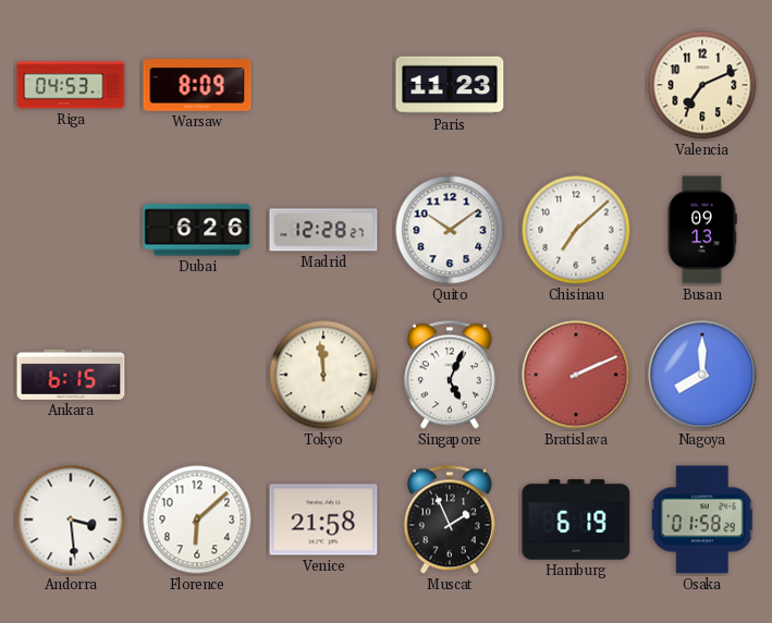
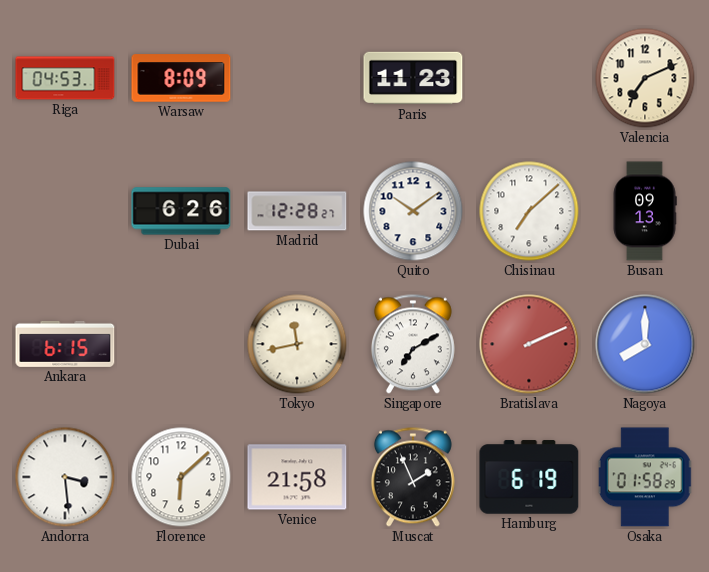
Tokyo: 11:59 -> 11:43
Singapore: 5:04 -> 7:10
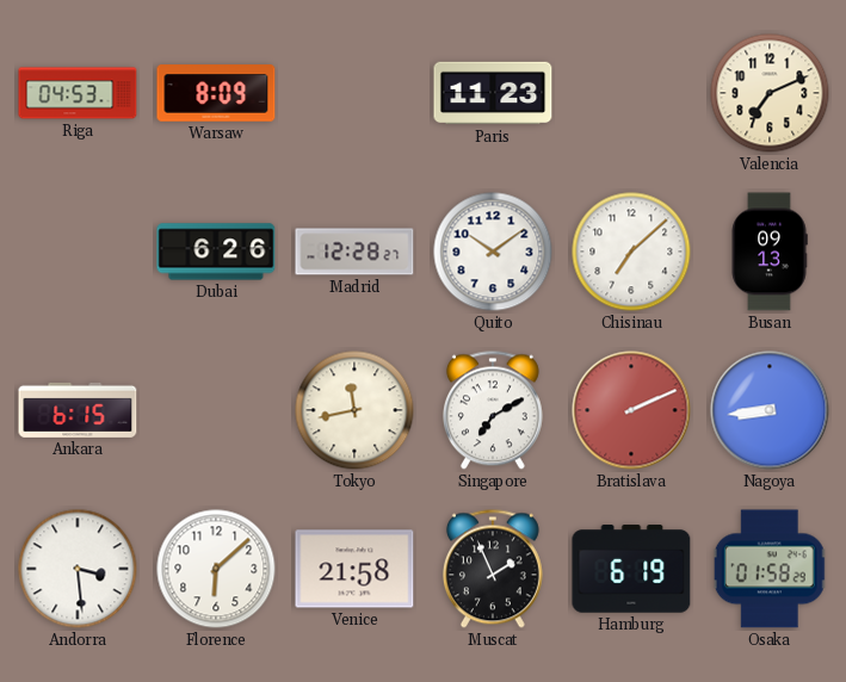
Nagoya: 8:00 -> 8:44
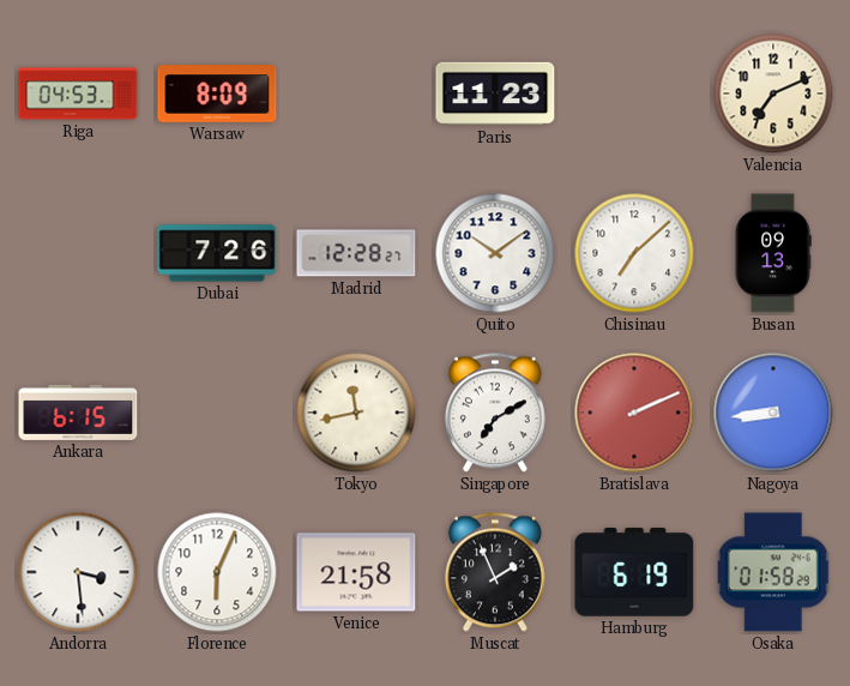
Dubai: 6:26 -> 7:26
Florence: 6:08 -> 6:04
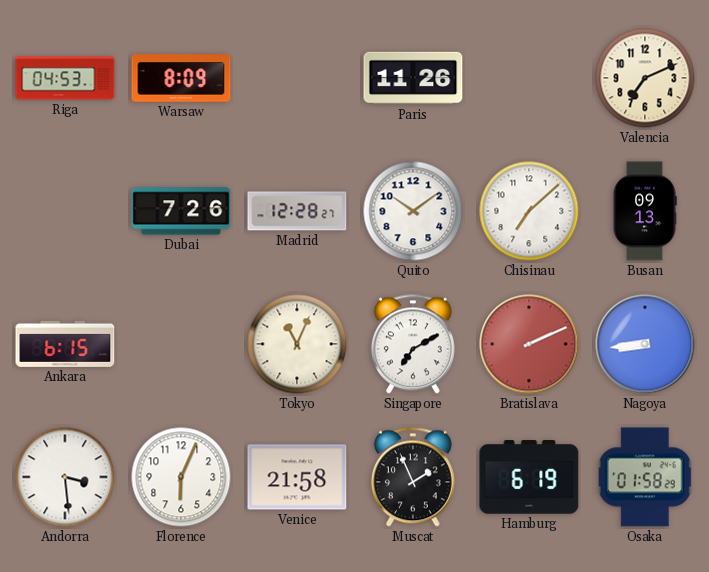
Paris: 11:23 -> 11:26
Tokyo: 11:43 -> 11:04
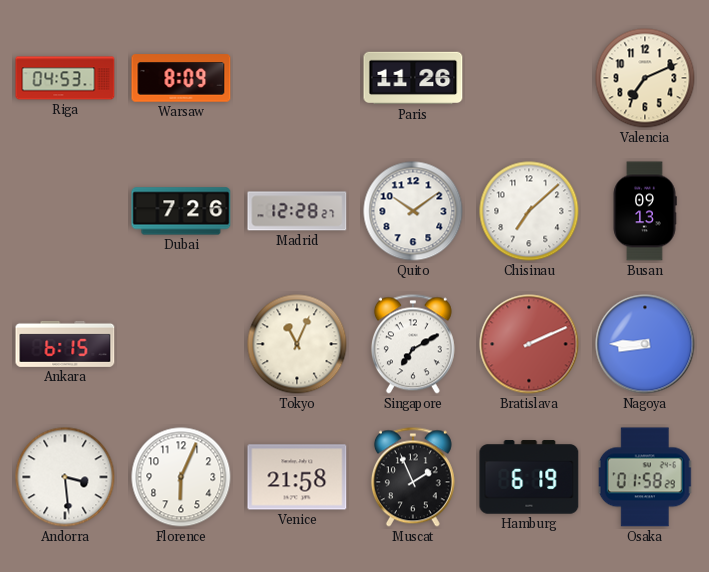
Nagoya: 8:44 -> 8:45
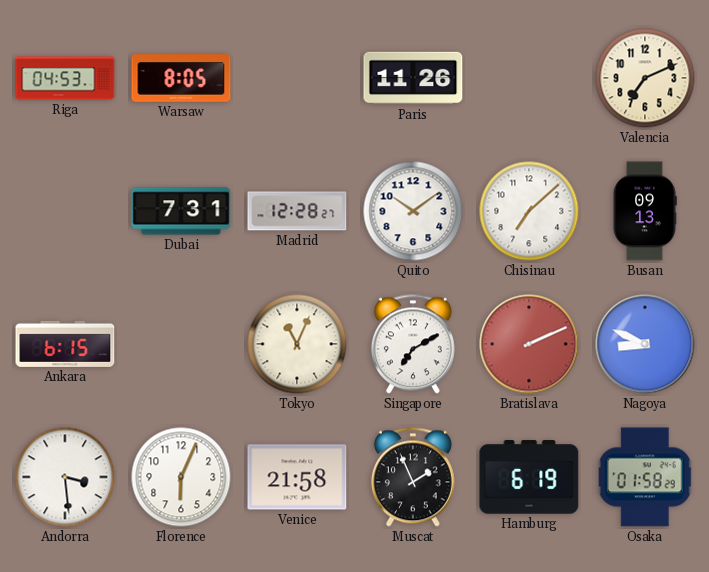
Warsaw: 8:09 -> 8:05
Dubai: 7:26 -> 7:31
Nagoya: 8:45 -> 8:49
